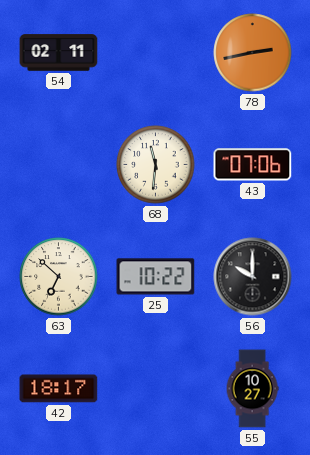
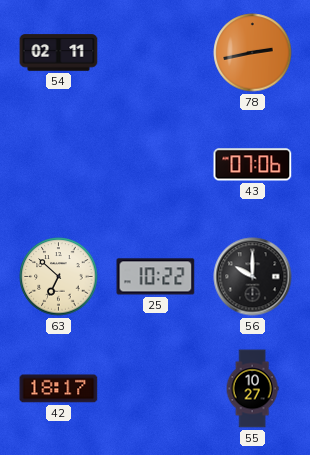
68: 11:31 -> none
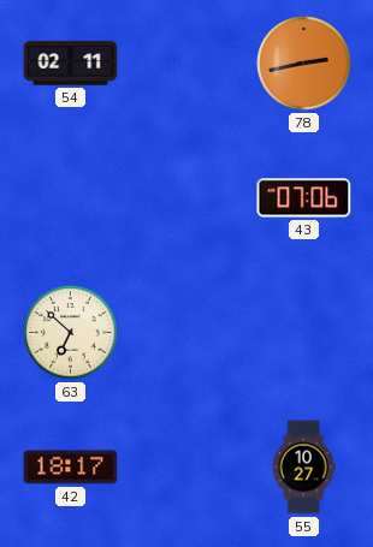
25: 10:22 -> none
56: 10:00 -> none
